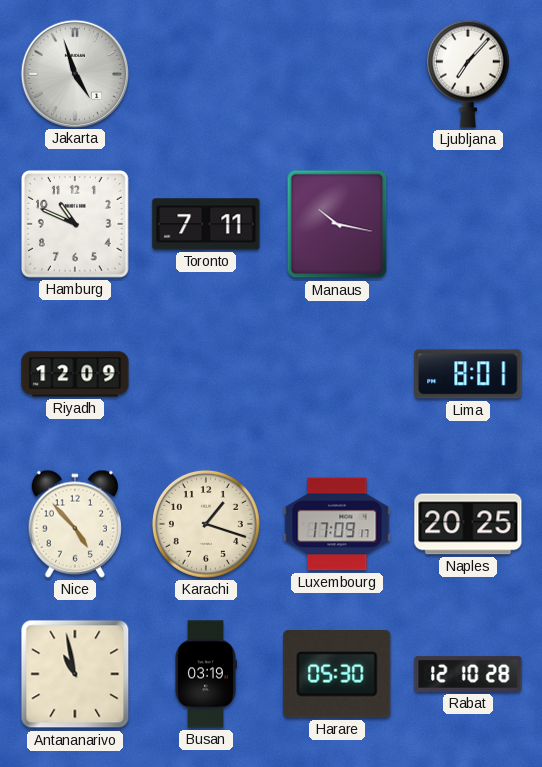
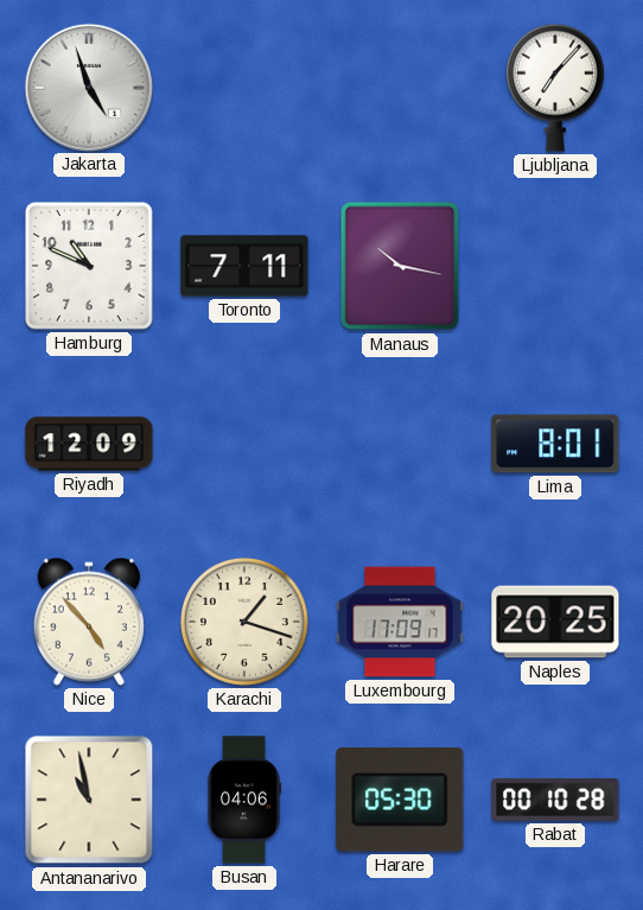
Busan: 03:19 -> 04:06
Rabat: 12:10 -> 00:10
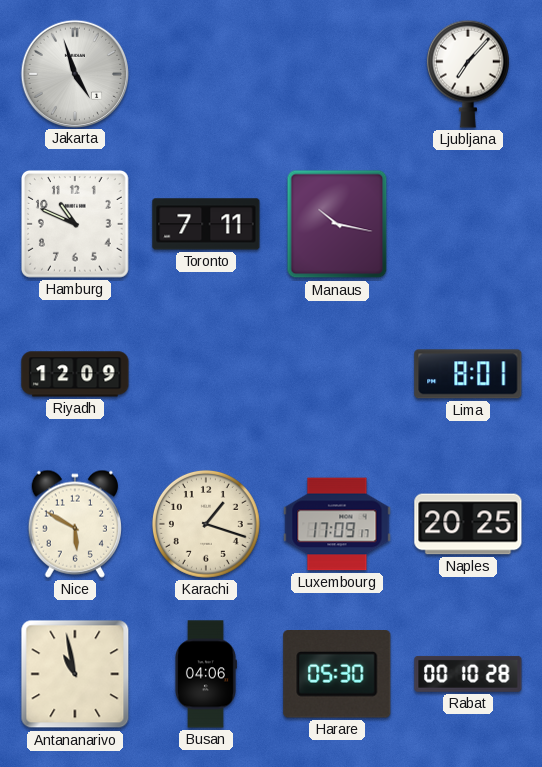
Nice: 4:53 -> 5:50
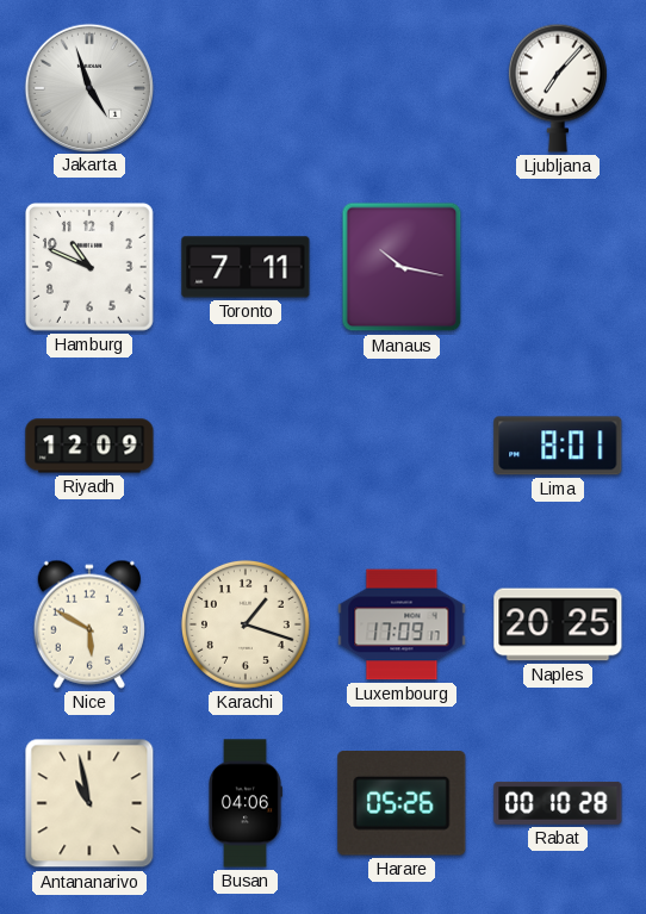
Harare: 05:30 -> 05:26
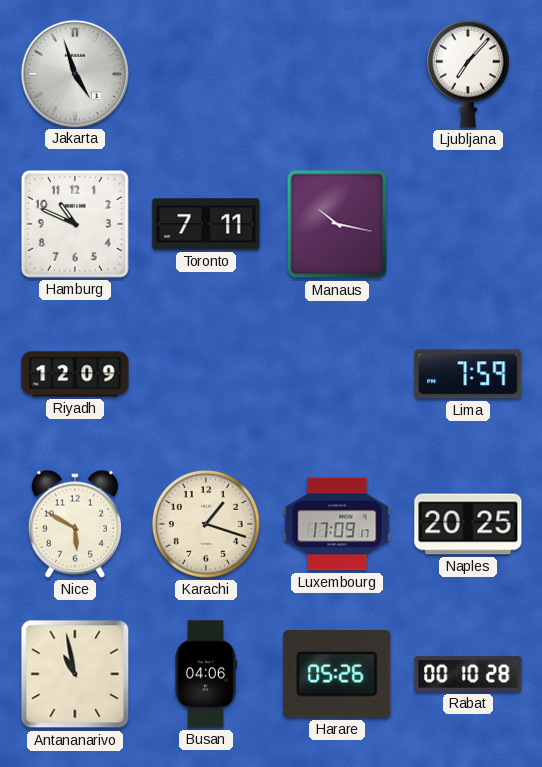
Lima: 8:01 -> 7:59
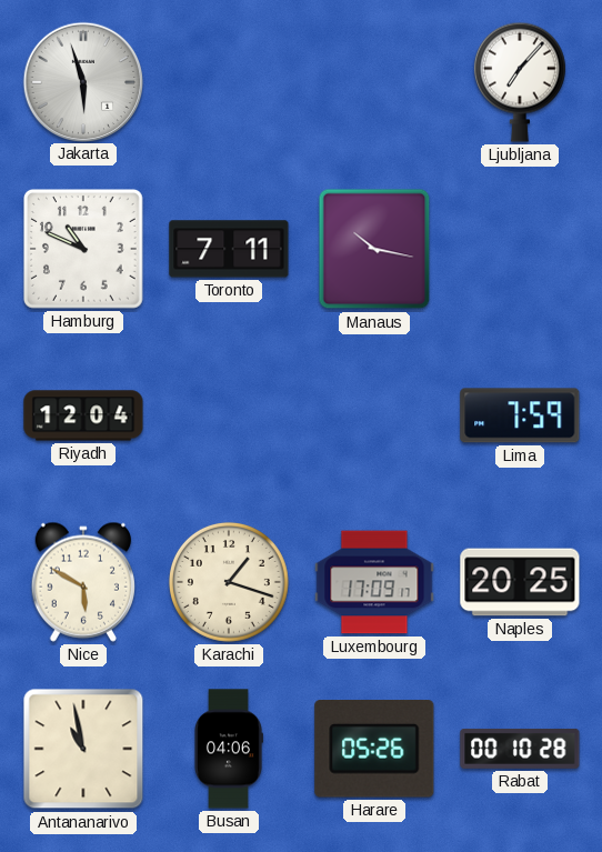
Jakarta: 4:57 -> 5:57
Riyadh: 12:09 -> 12:04
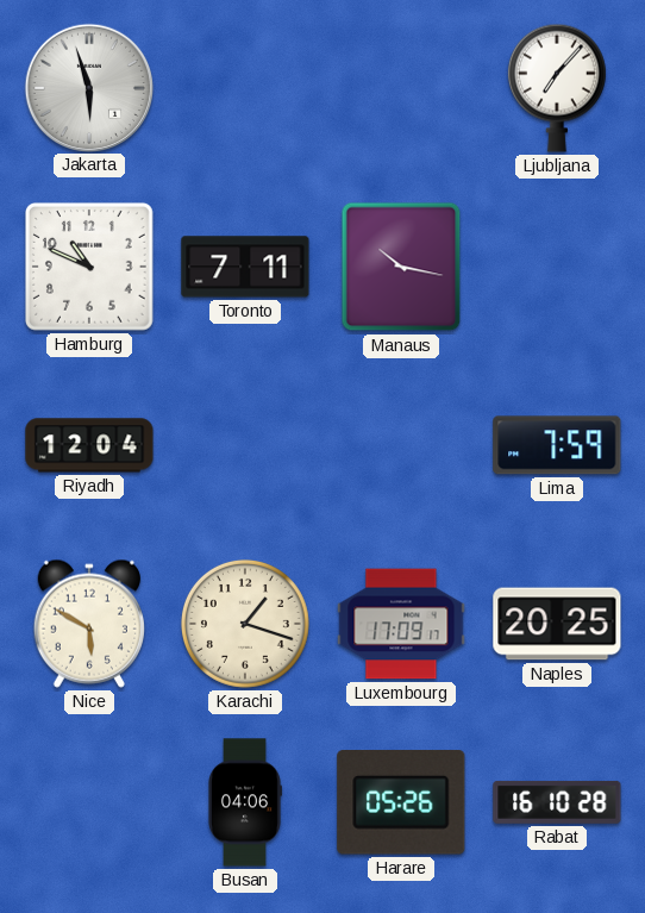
Antananarivo: 10:58 -> none
Rabat: 00:10 -> 16:10
